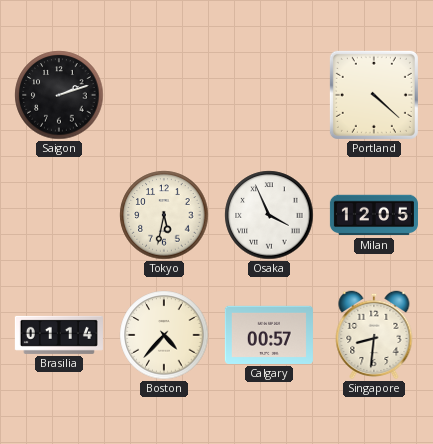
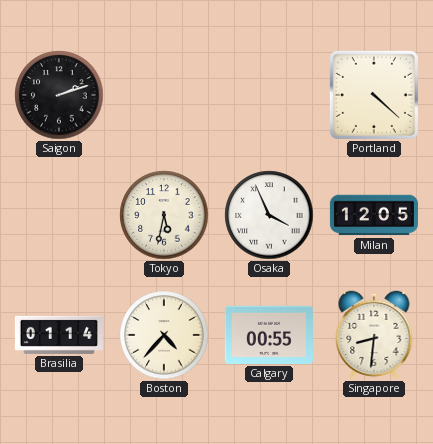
Calgary: 00:57 -> 00:55
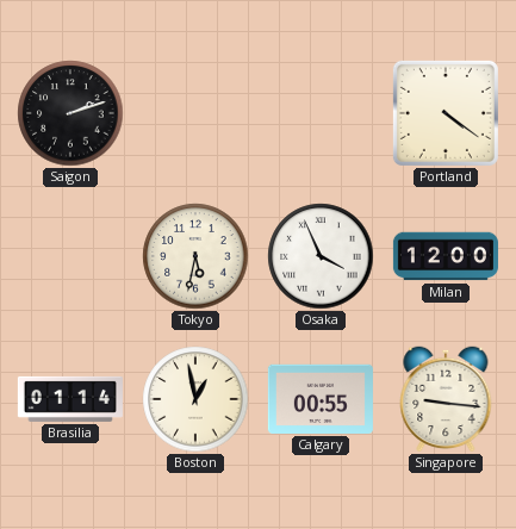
Portland: 4:22 -> 4:21
Milan: 12:05 -> 12:00
Boston: 4:37 -> 12:58
Singapore: 8:31 -> 9:16
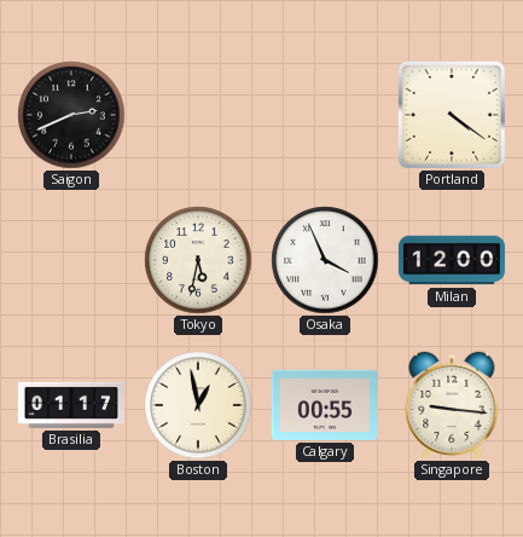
Saigon: 2:12 -> 2:41
Brasilia: 01:14 -> 01:17
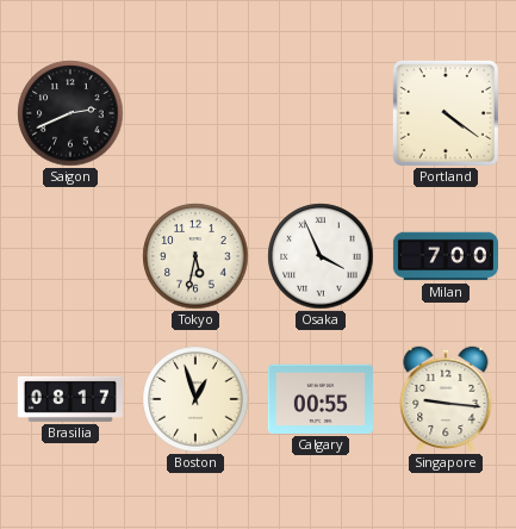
Milan: 12:00 -> 7:00
Brasilia: 01:17 -> 08:17
Boston: 12:58 -> 12:57
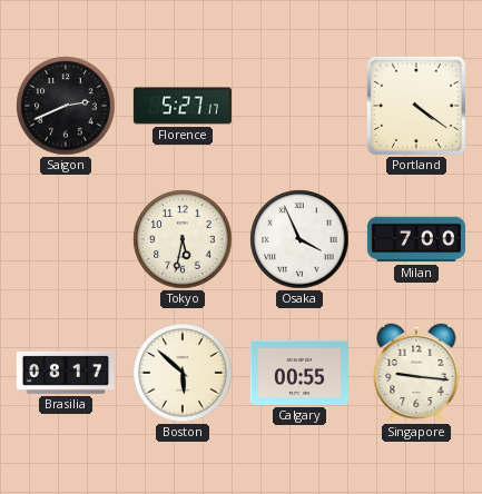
Florence: none -> 5:27
Boston: 12:57 -> 5:52
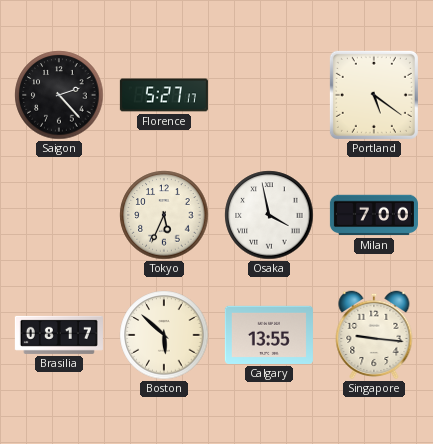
Saigon: 2:41 -> 2:23
Portland: 4:21 -> 5:21
Tokyo: 5:32 -> 5:34
Osaka: 3:56 -> 3:58
Calgary: 00:55 -> 13:55
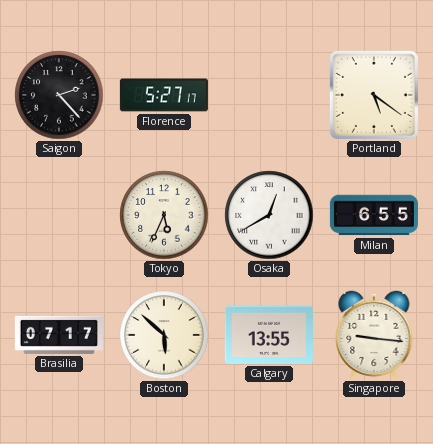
Osaka: 3:58 -> 12:40
Milan: 7:00 -> 6:55
Brasilia: 08:17 -> 07:17
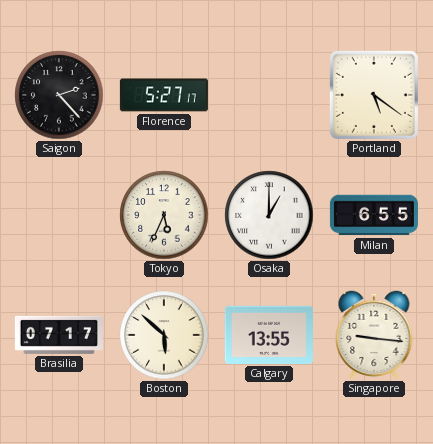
Osaka: 12:40 -> 1:00
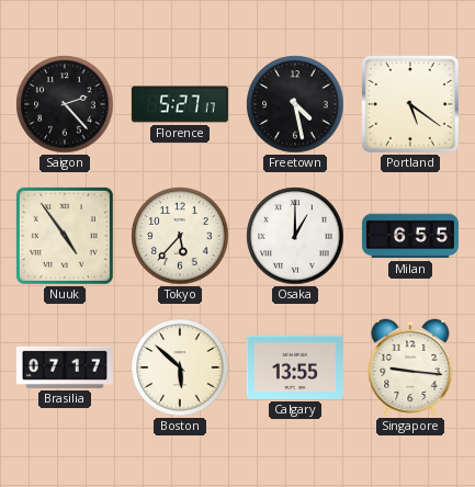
Freetown: none -> 4:28
Nuuk: none -> 4:54
Tokyo: 5:34 -> 5:37
